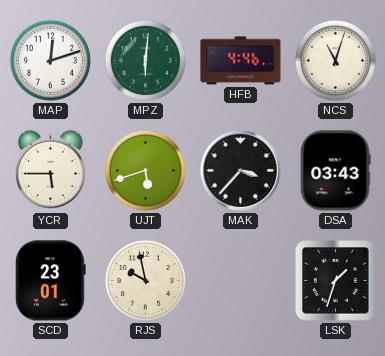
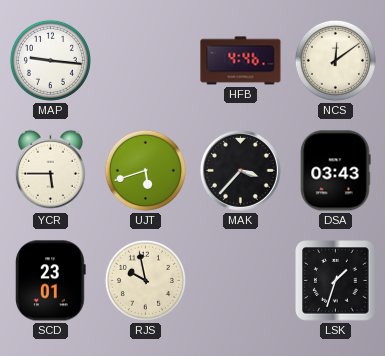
MAP: 12:12 -> 9:16
MPZ: 6:01 -> none
NCS: 11:03 -> 12:09
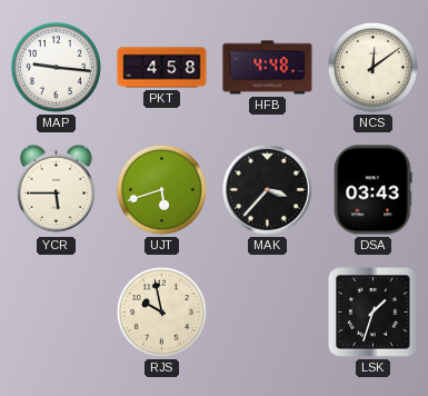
PKT: none -> 4:58
HFB: 4:46 -> 4:48
SCD: 23:01 -> none
